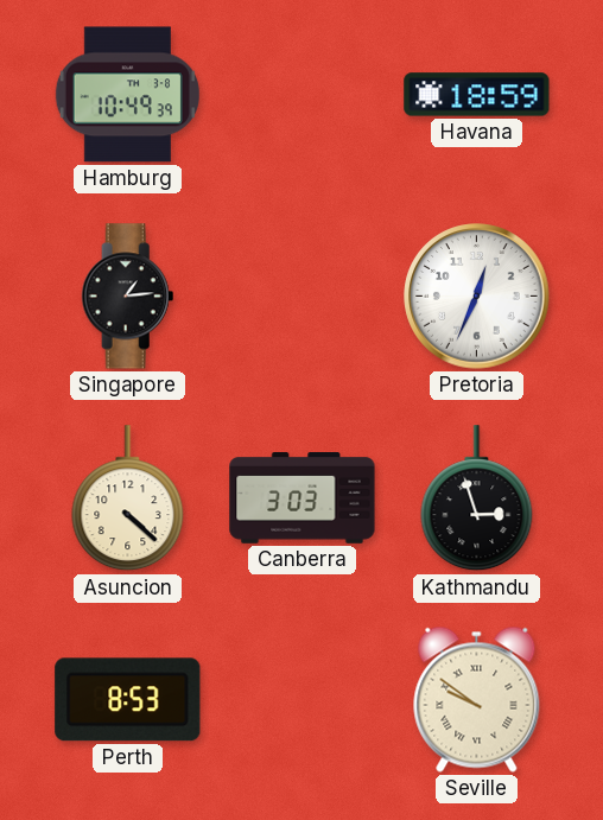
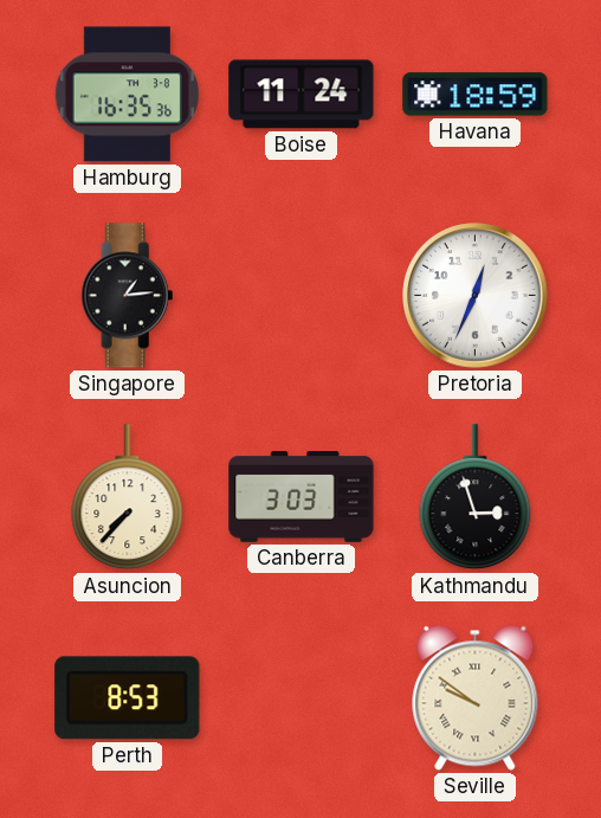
Hamburg: 10:49 -> 16:35
Boise: none -> 11:24
Asuncion: 4:22 -> 7:37
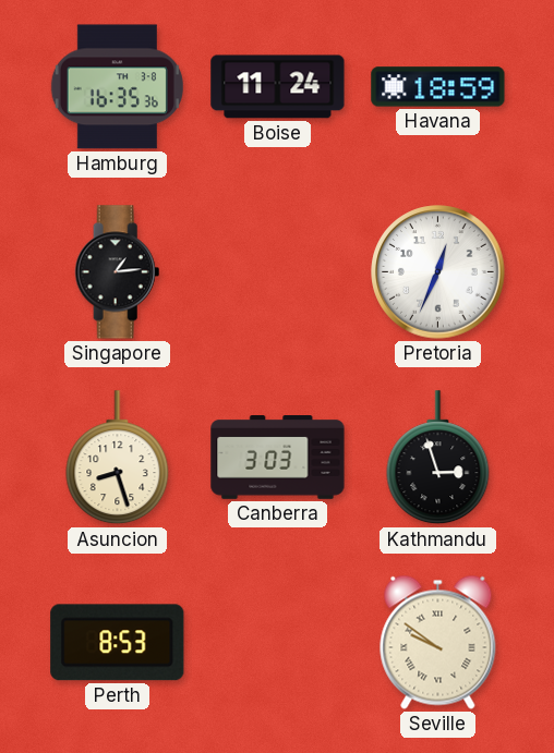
Asuncion: 7:37 -> 8:27
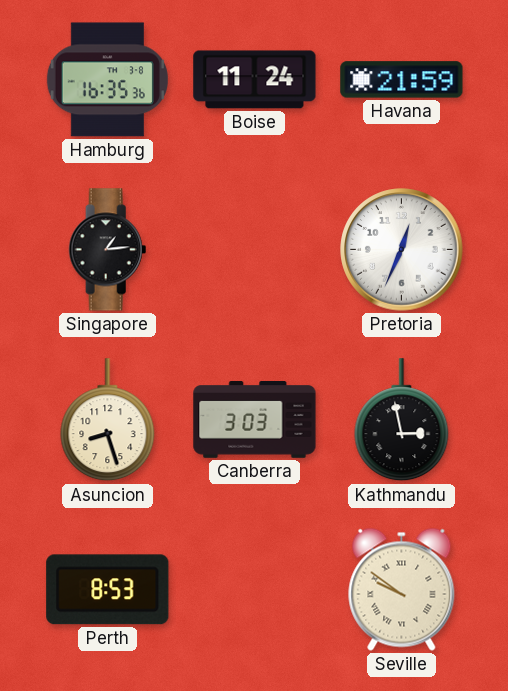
Havana: 18:59 -> 21:59
Kathmandu: 2:57 -> 2:58
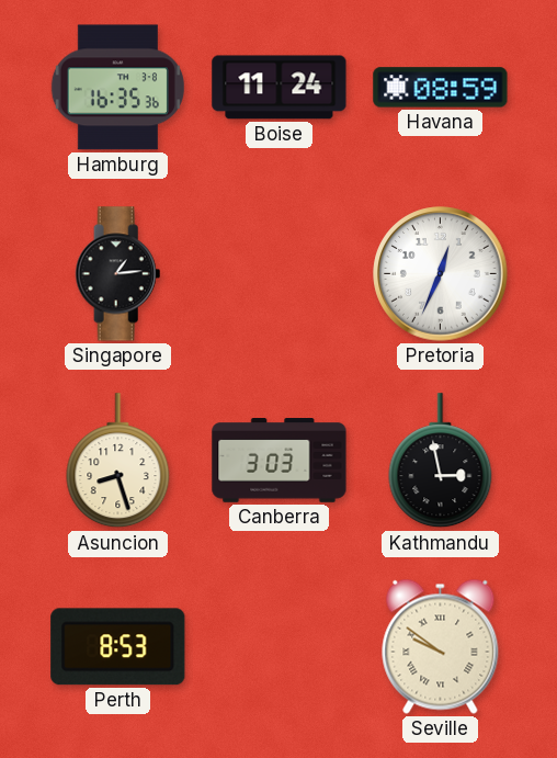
Havana: 21:59 -> 08:59
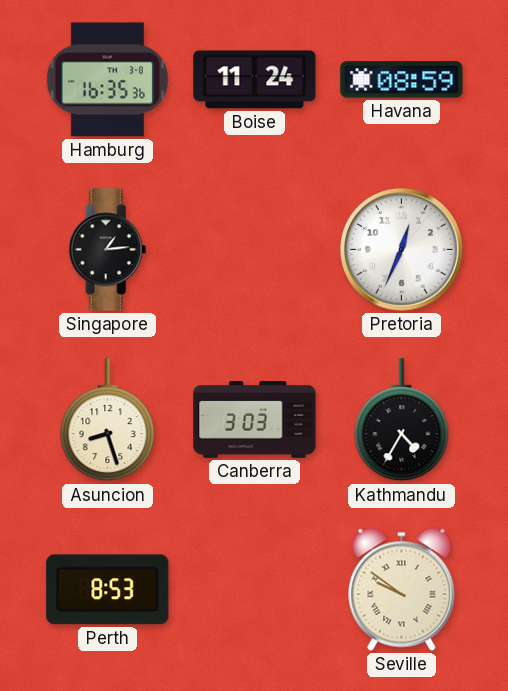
Kathmandu: 2:58 -> 4:35
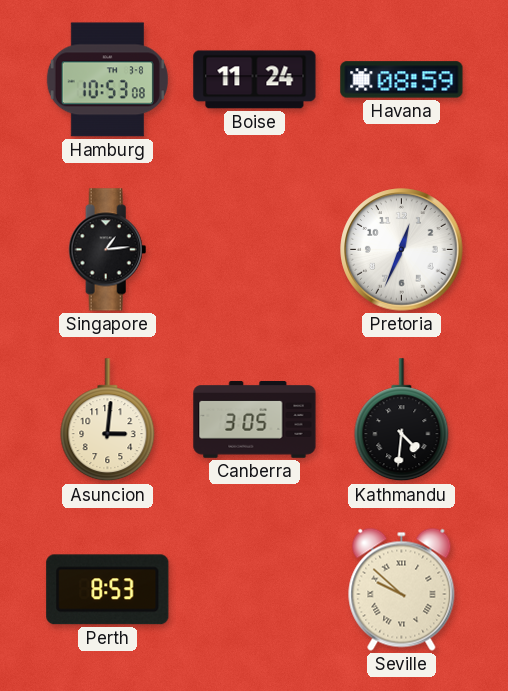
Hamburg: 16:35 -> 10:53
Asuncion: 8:27 -> 3:01
Canberra: 3:03 -> 3:05
Kathmandu: 4:35 -> 4:31
Seville: 9:51 -> 9:52
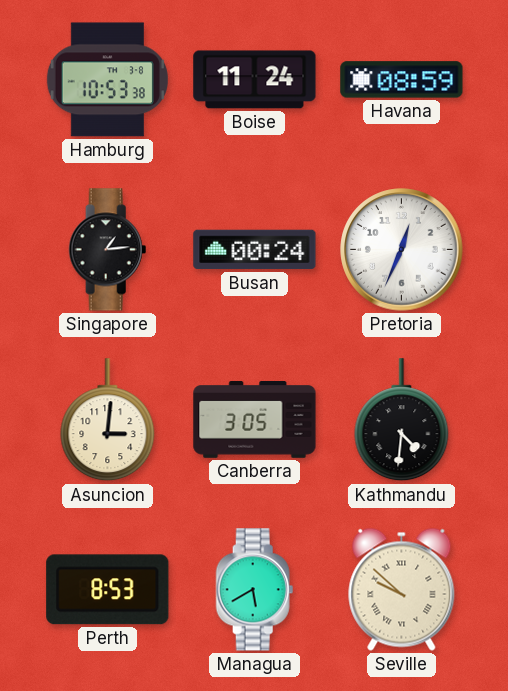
Hamburg: 10:53:08 -> 10:53:38
Busan: none -> 00:24
Managua: none -> 5:40
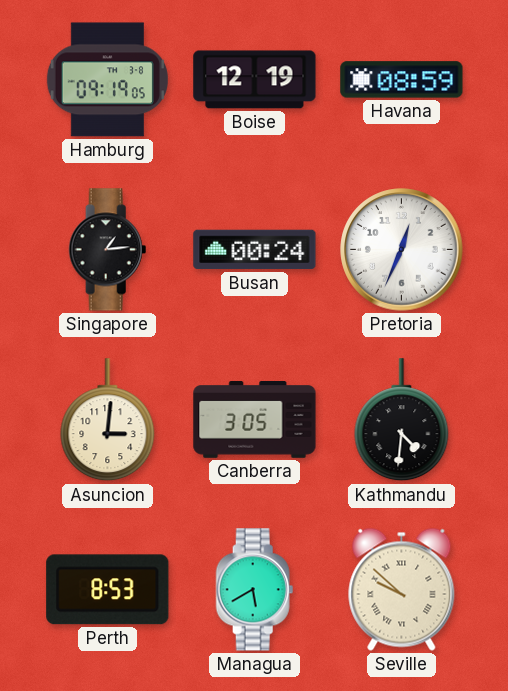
Hamburg: 10:53 -> 09:19
Boise: 11:24 -> 12:19
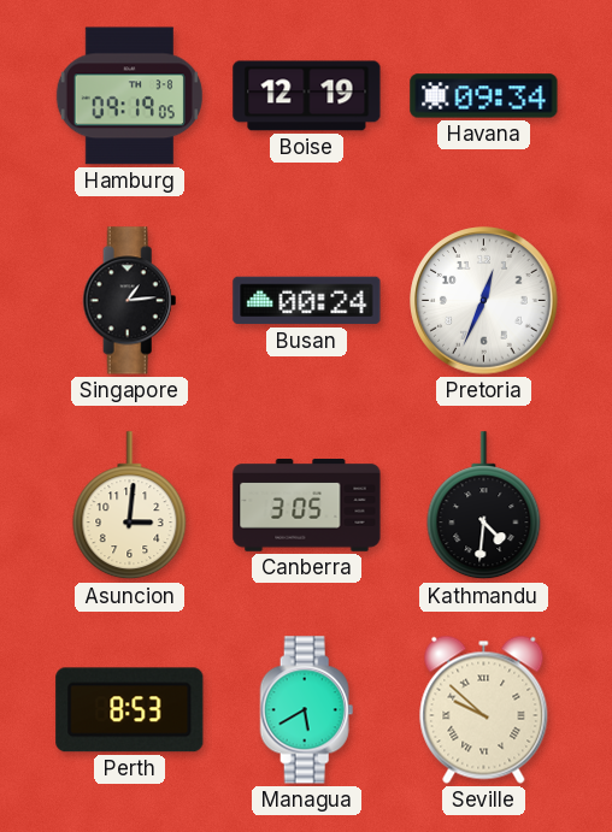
Havana: 08:59 -> 09:34
